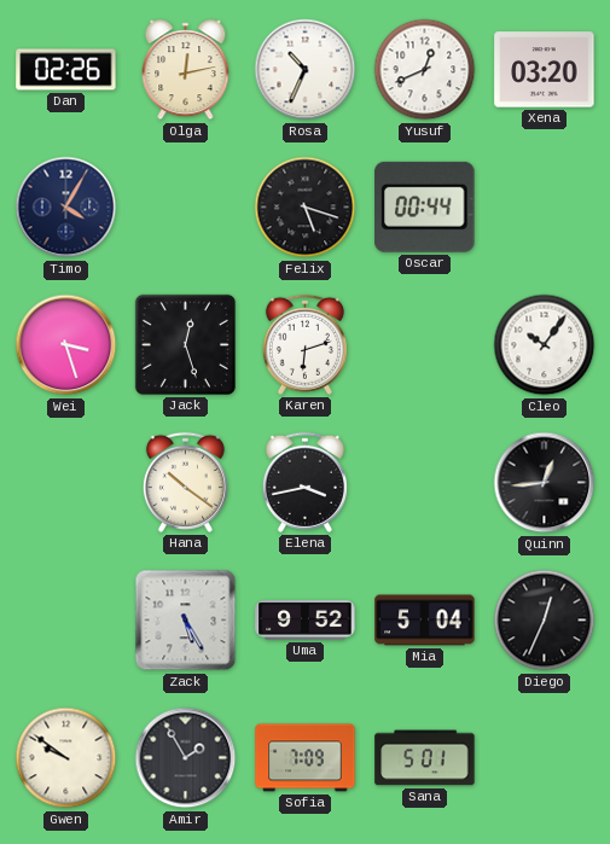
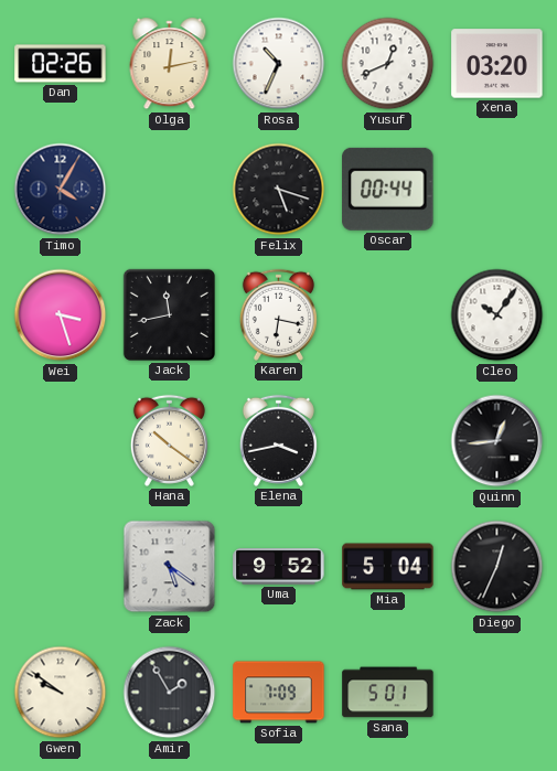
Jack: 12:27 -> 11:43
Karen: 6:12 -> 6:17
Zack: 5:25 -> 5:21
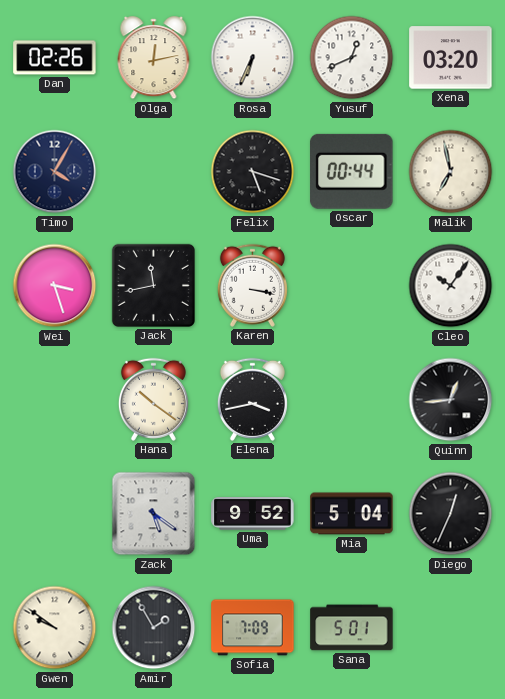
Rosa: 10:34 -> 6:34
Malik: none -> 6:58
Karen: 6:17 -> 3:17
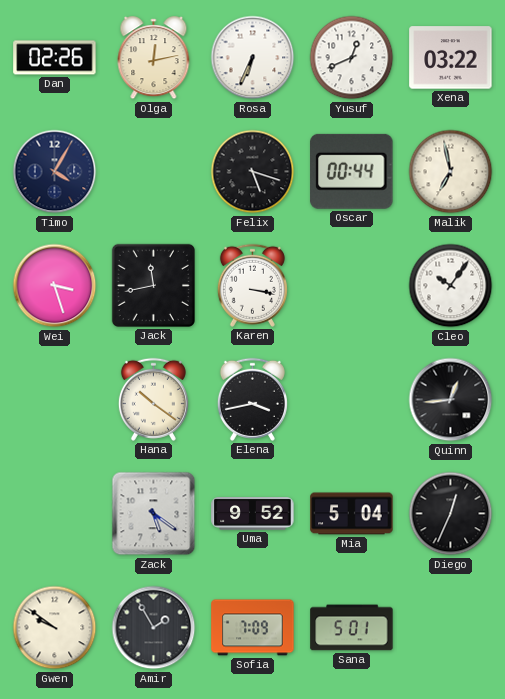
Xena: 03:20 -> 03:22
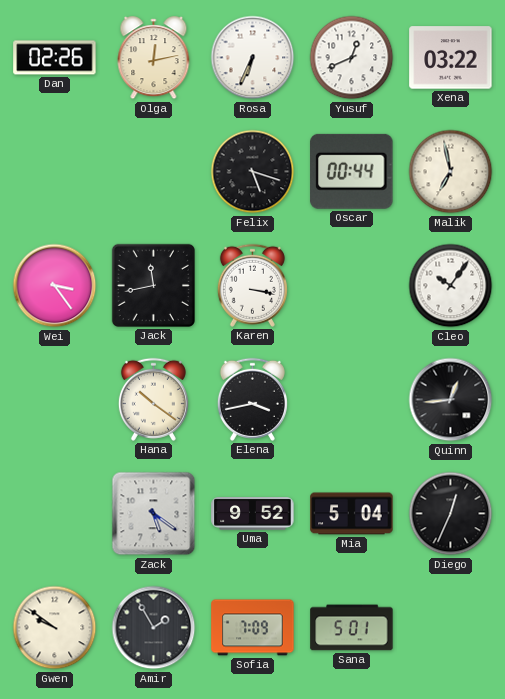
Timo: 4:05 -> none
Wei: 3:27 -> 3:24
